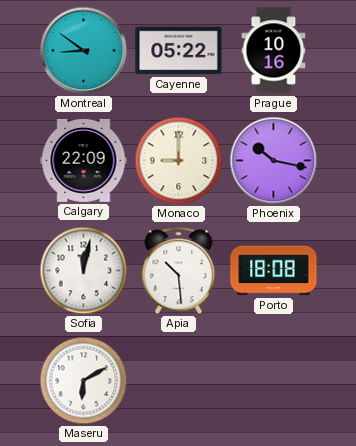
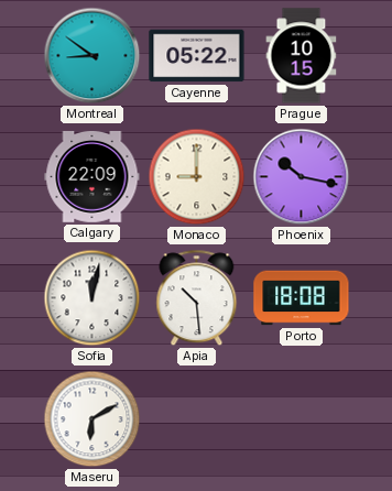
Prague: 10:16 -> 10:15
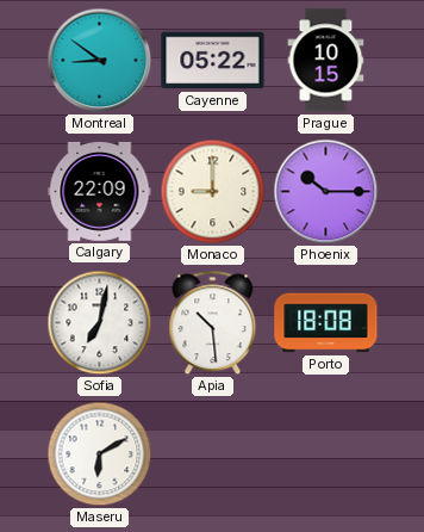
Phoenix: 10:17 -> 10:15
Sofia: 12:02 -> 7:02
